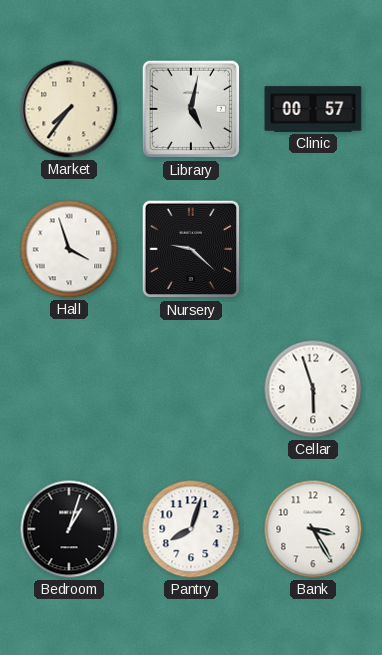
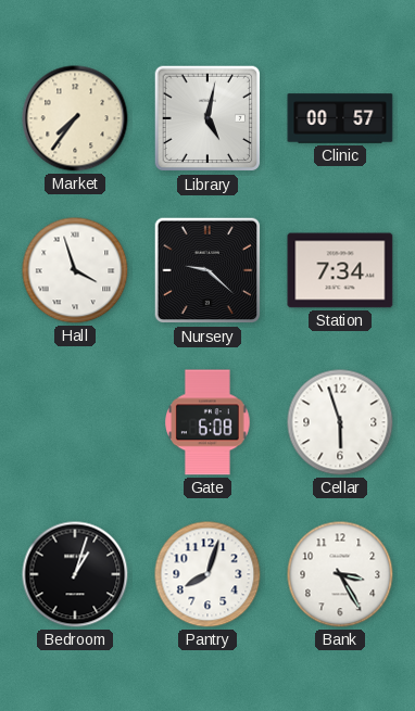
Station: none -> 7:34
Gate: none -> 6:08
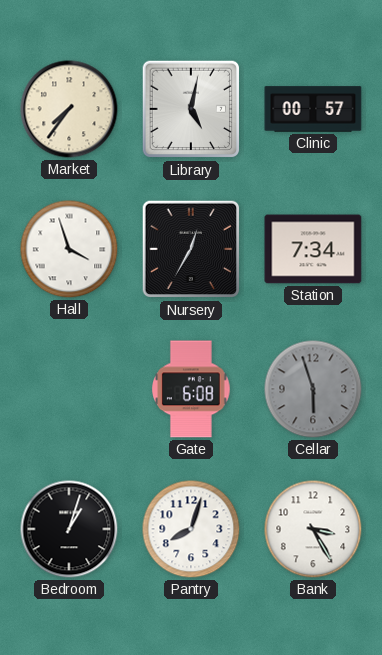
Nursery: 9:22 -> 12:35
Cellar dial: white -> grey
